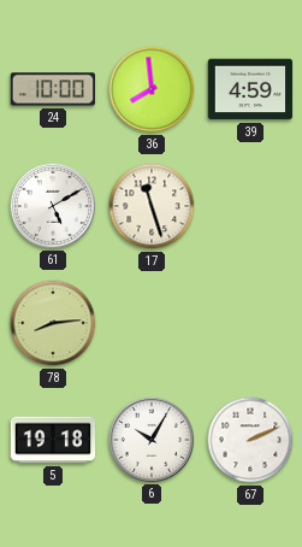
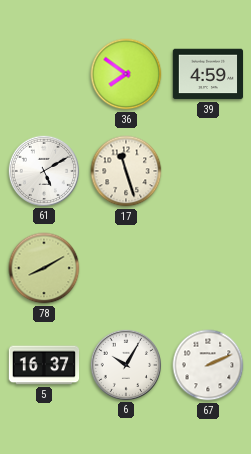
24: 10:00 -> none
36: 7:59 -> 7:51
78: 8:14 -> 8:10
5: 19:18 -> 16:37
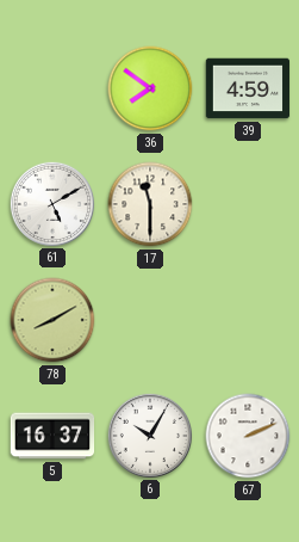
17: 11:27 -> 11:30
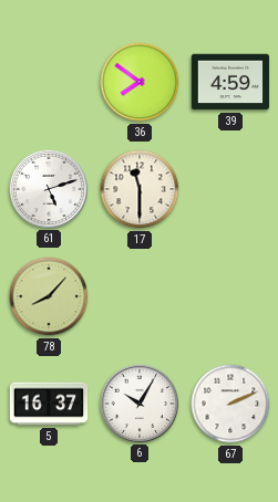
61: 5:10 -> 5:12
78: 8:10 -> 8:07
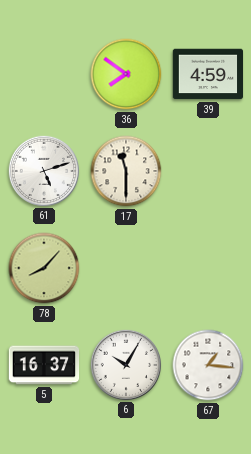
67: 2:11 -> 1:16
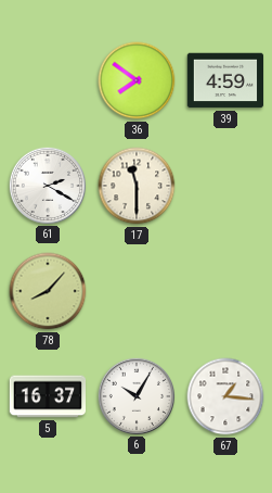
61: 5:12 -> 2:20
